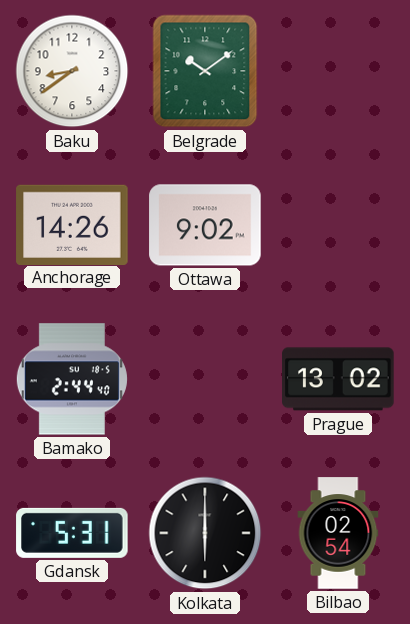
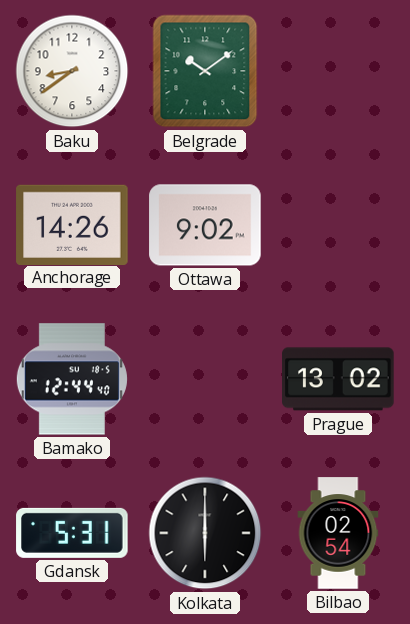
Bamako: 2:44 -> 12:44
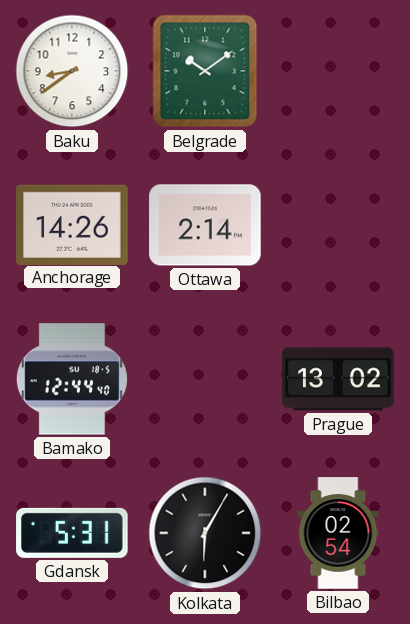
Ottawa: 9:02 -> 2:14
Kolkata: 6:00 -> 6:05
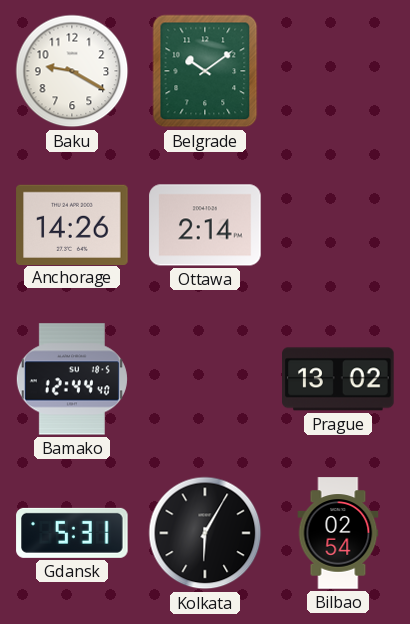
Baku: 8:39 -> 9:20
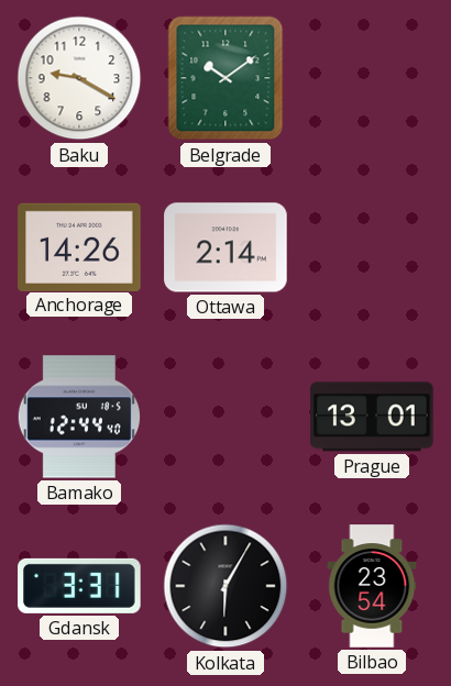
Prague: 13:02 -> 13:01
Gdansk: 5:31 -> 3:31
Bilbao: 02:54 -> 23:54
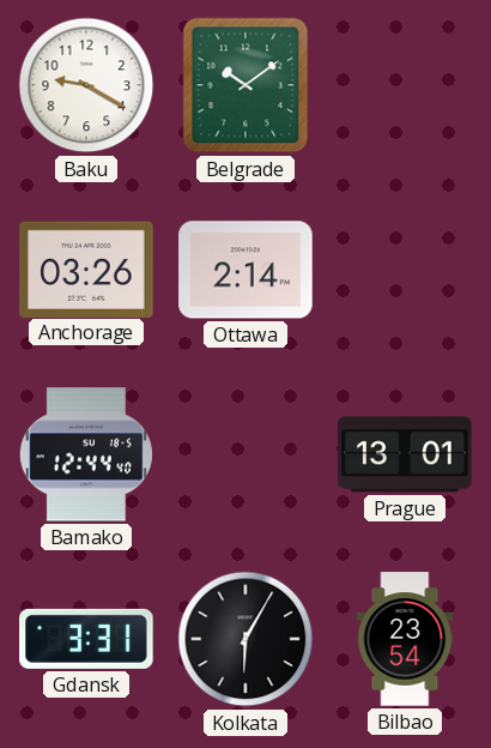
Anchorage: 14:26 -> 03:26
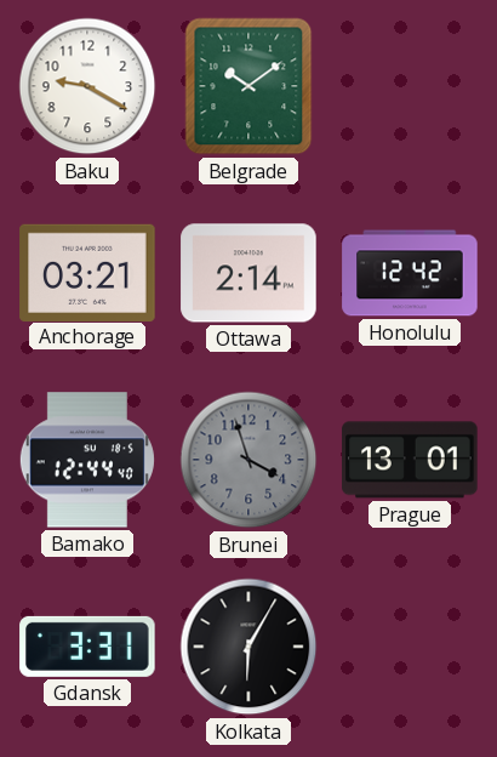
Anchorage: 03:26 -> 03:21
Honolulu: none -> 12:42
Brunei: none -> 3:57
Bilbao: 23:54 -> none
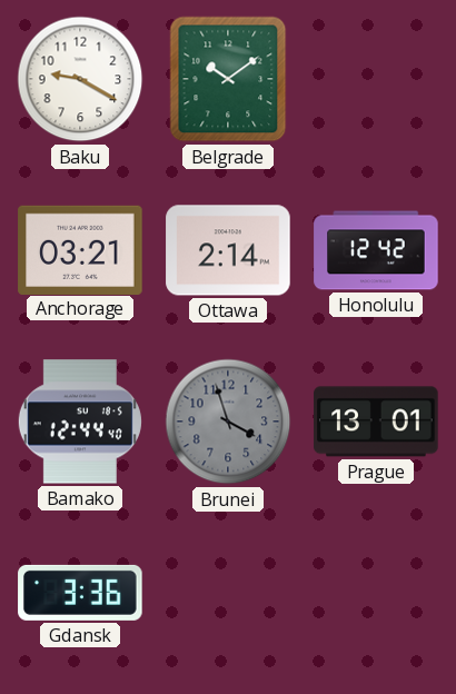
Gdansk: 3:31 -> 3:36
Kolkata: 6:05 -> none
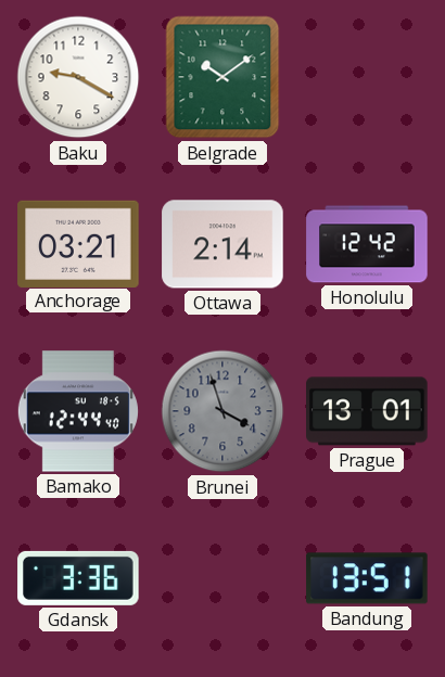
Bandung: none -> 13:51
